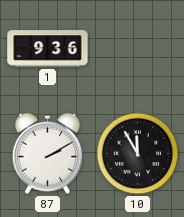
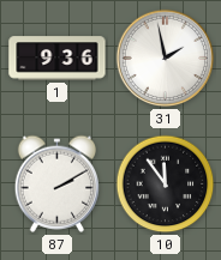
31: none -> 1:58
10: 11:55 -> 11:54
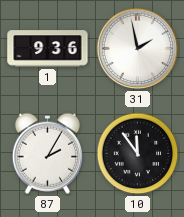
87: 2:10 -> 2:05
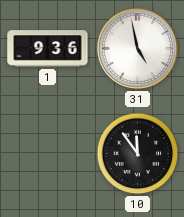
31: 1:58 -> 4:58
87: 2:05 -> none
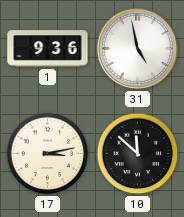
17: none -> 3:13
10: 11:54 -> 11:52
